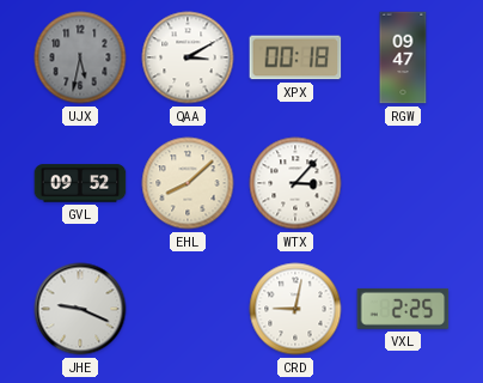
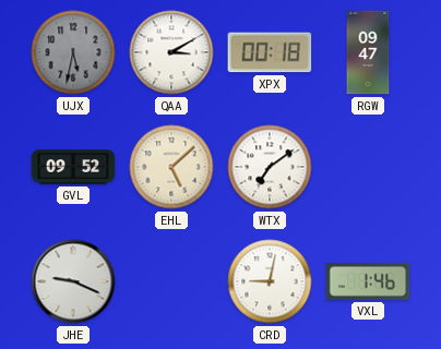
EHL: 8:08 -> 5:08
WTX: 3:07 -> 7:09
VXL: 2:25 -> 1:46
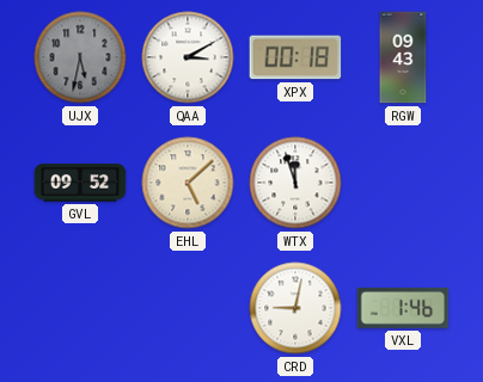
RGW: 09:47 -> 09:43
WTX: 7:09 -> 11:57
JHE: 9:19 -> none
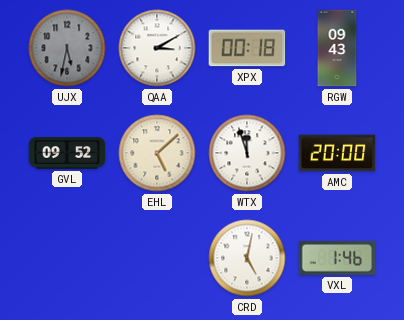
AMC: none -> 20:00
CRD: 9:02 -> 5:02
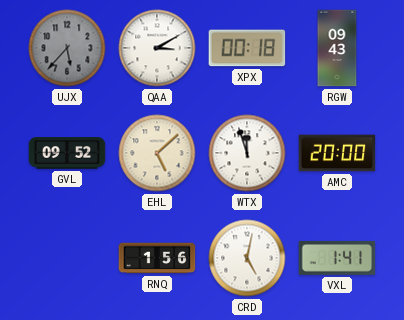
UJX: 5:32 -> 5:37
RNQ: none -> 1:56
VXL: 1:46 -> 1:41
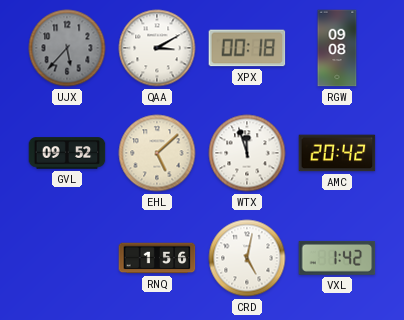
RGW: 09:43 -> 09:08
AMC: 20:00 -> 20:42
VXL: 1:41 -> 1:42
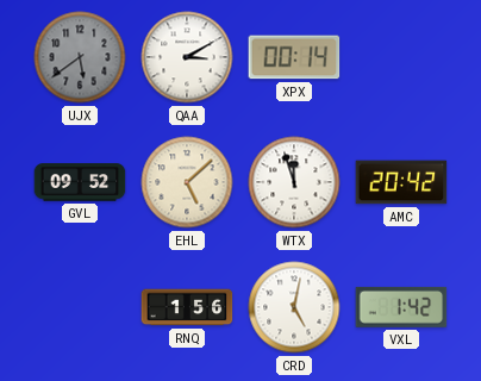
UJX: 5:37 -> 5:39
XPX: 00:18 -> 00:14
RGW: 09:08 -> none
